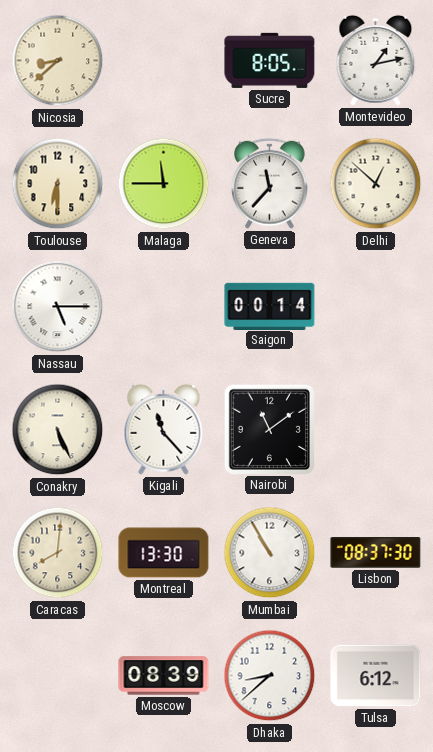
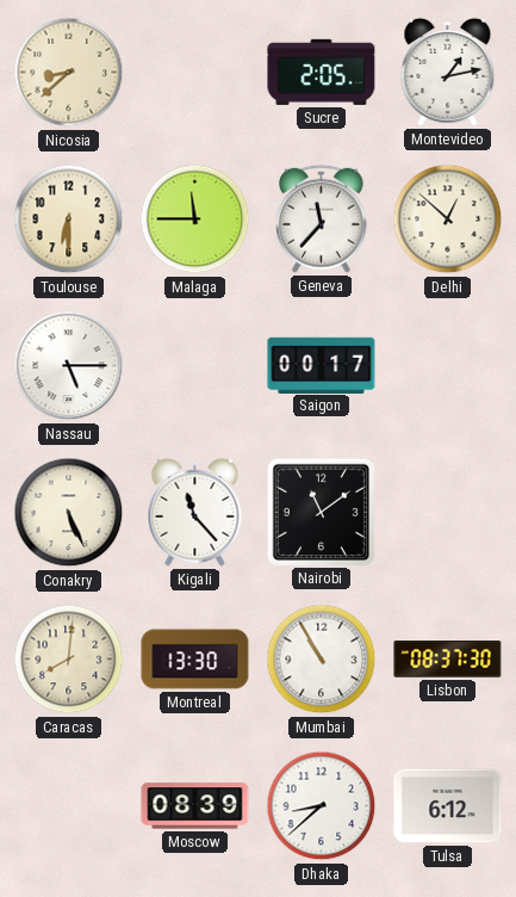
Sucre: 8:05 -> 2:05
Saigon: 00:14 -> 00:17
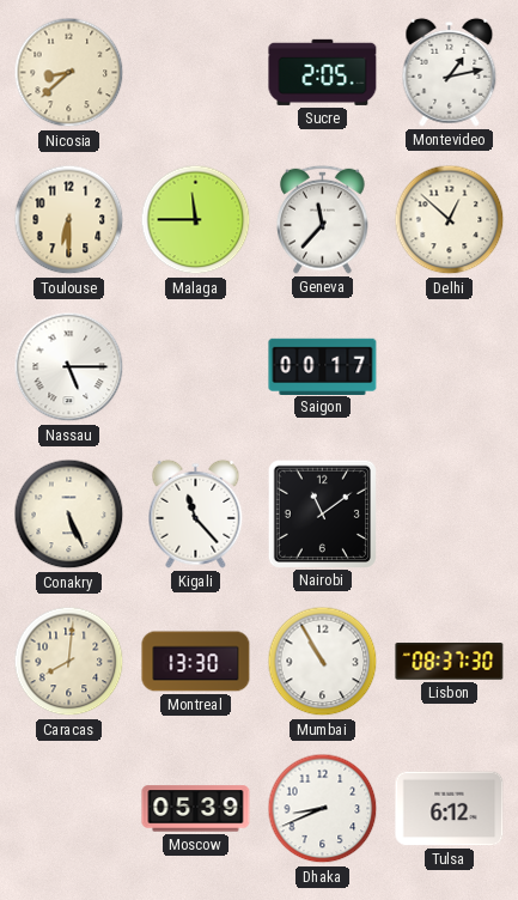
Moscow: 08:39 -> 05:39
Dhaka: 8:38 -> 8:41
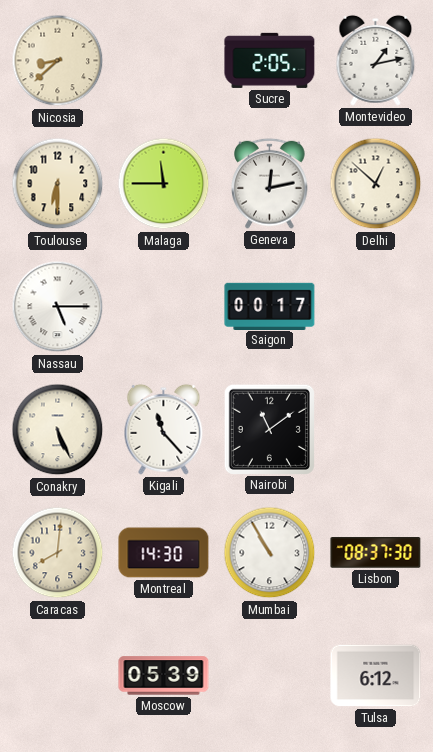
Geneva: 11:37 -> 12:13
Montreal: 13:30 -> 14:30
Dhaka: 8:41 -> none
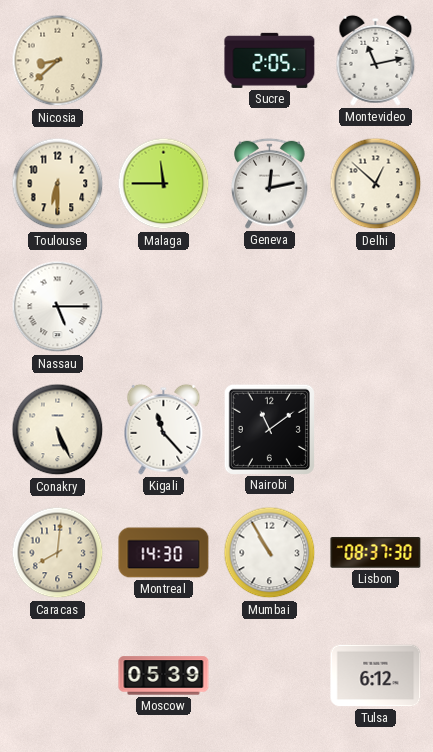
Montevideo: 1:13 -> 11:13
Saigon: 00:17 -> none
